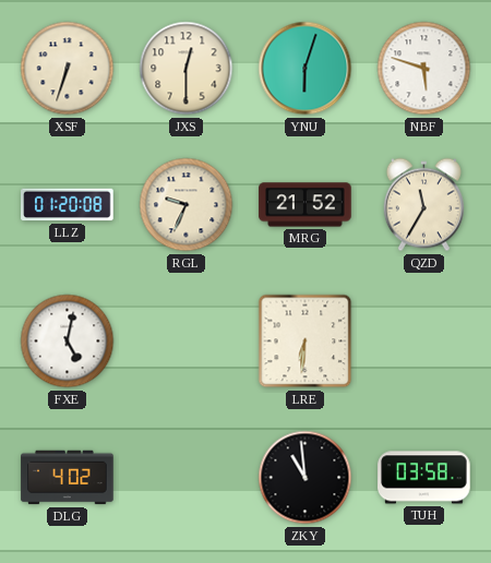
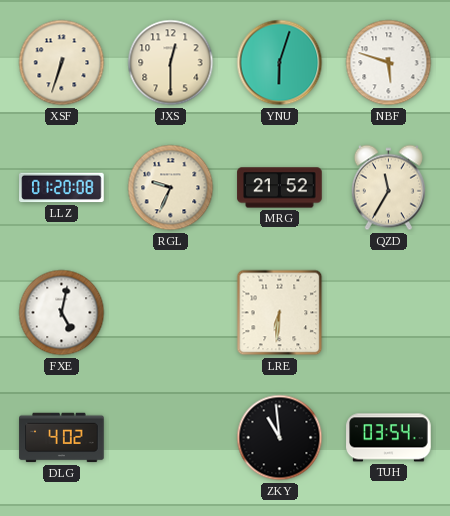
TUH: 03:58 -> 03:54
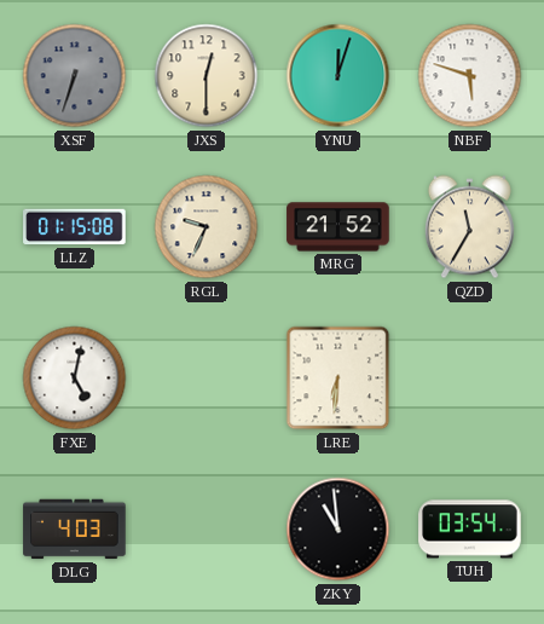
XSF dial: cream -> grey
YNU: 6:03 -> 12:03
LLZ: 01:20 -> 01:15
DLG: 4:02 -> 4:03
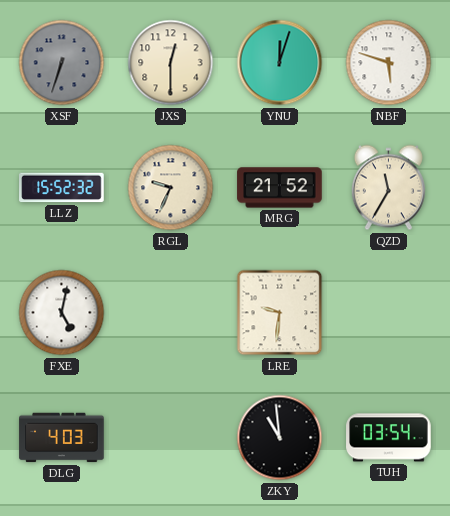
LLZ: 01:15 -> 15:52
LRE: 6:31 -> 9:31
